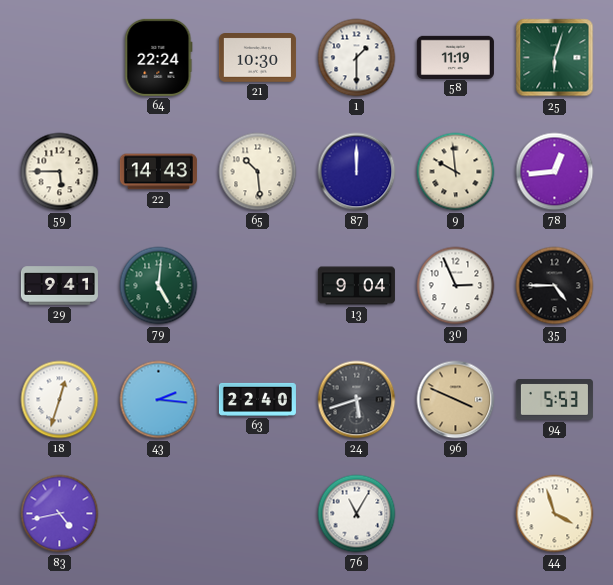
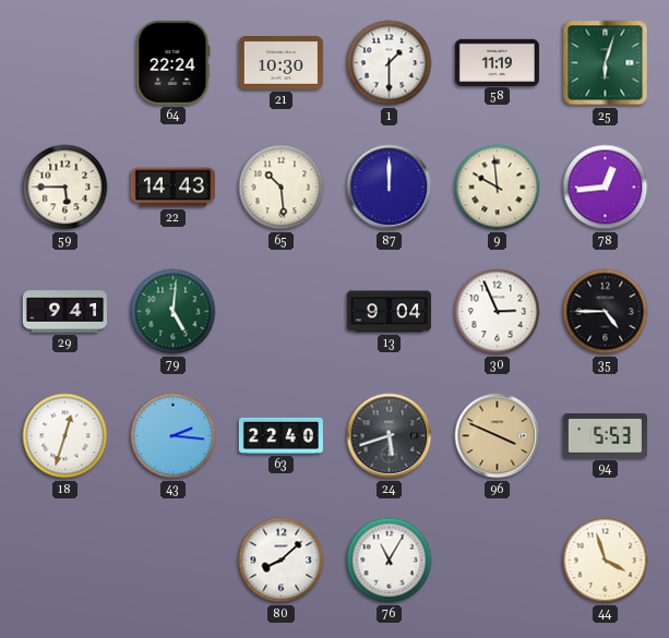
83: 4:43 -> none
80: none -> 8:08
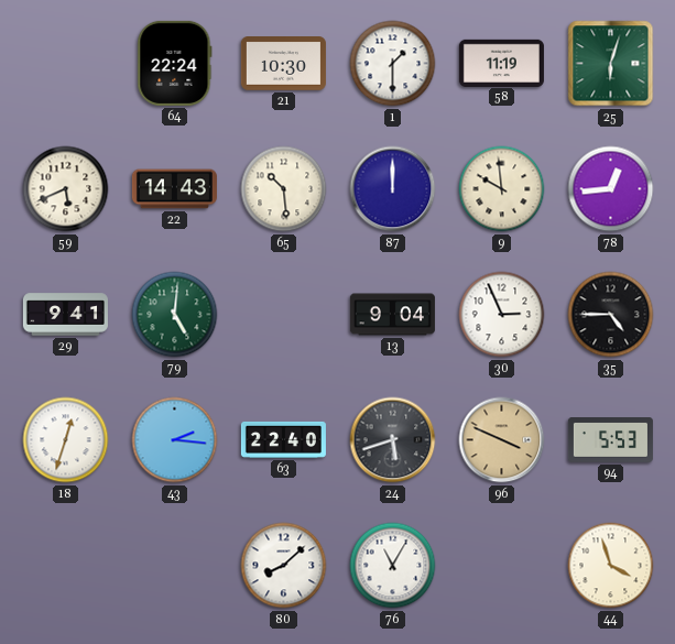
59: 5:45 -> 5:41
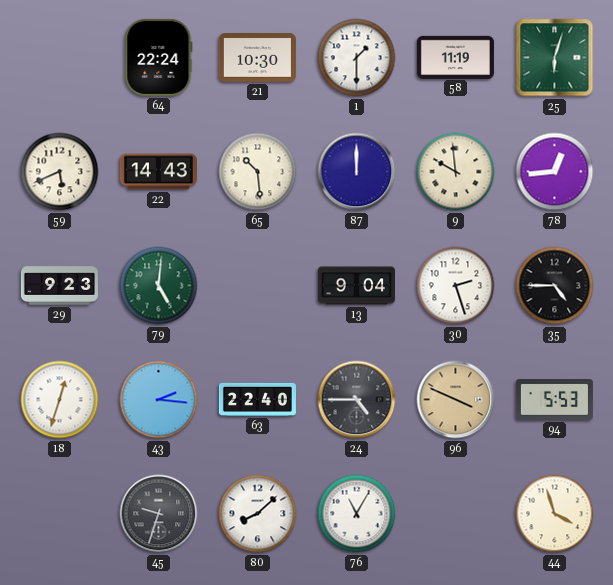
29: 9:41 -> 9:23
30: 2:56 -> 2:27
24: 5:42 -> 4:45
45: none -> 9:33
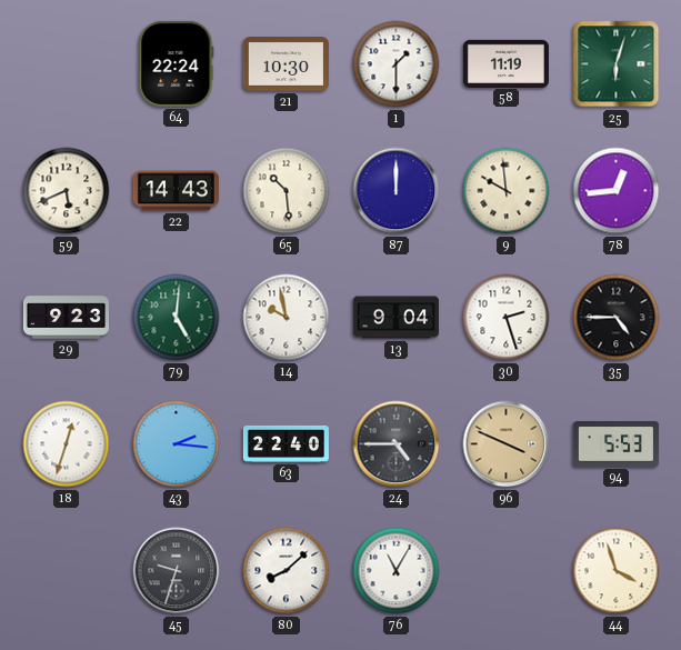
14: none -> 9:58
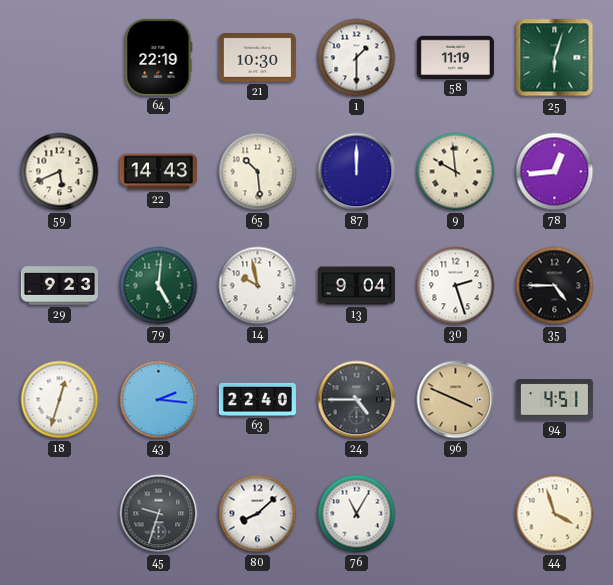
64: 22:24 -> 22:19
94: 5:53 -> 4:51
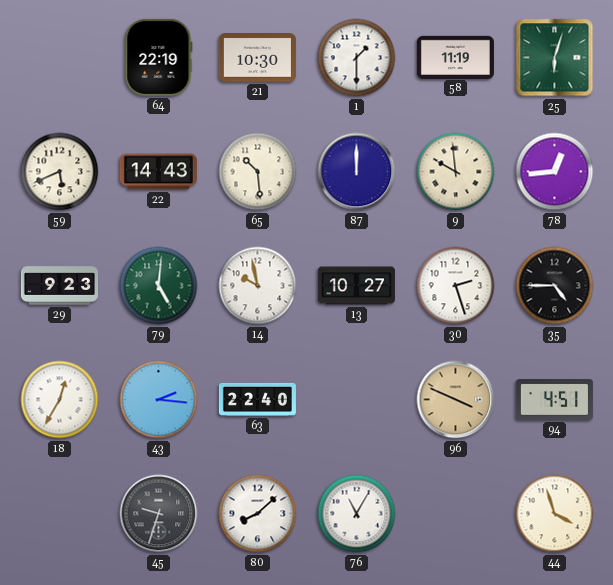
13: 9:04 -> 10:27
18: 12:33 -> 12:35
24: 4:45 -> none
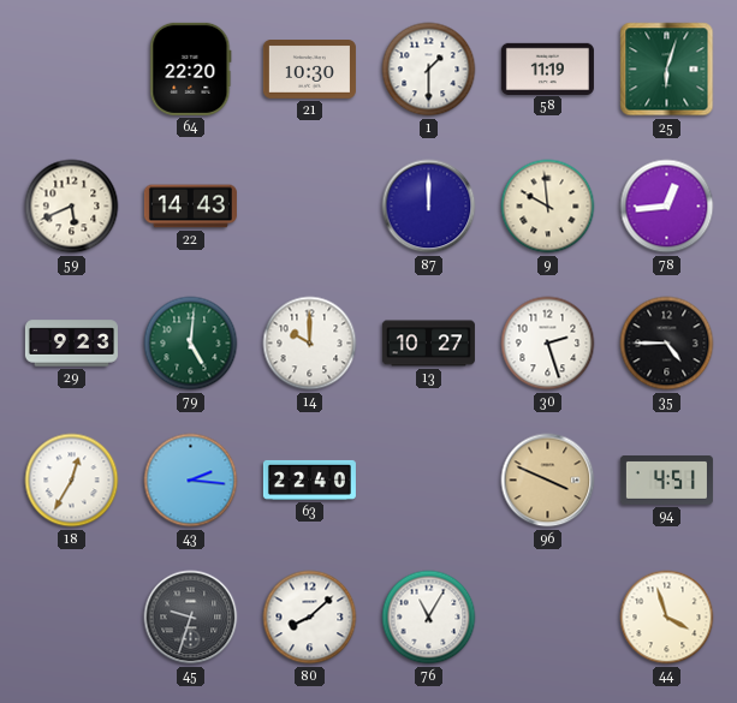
64: 22:19 -> 22:20
65: 10:29 -> none
14: 9:58 -> 10:00
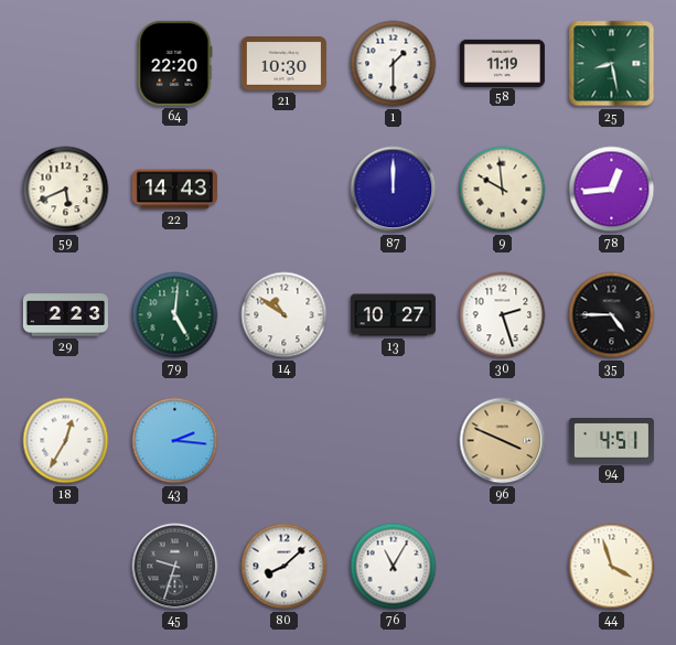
25: 6:03 -> 8:28
29: 9:23 -> 2:23
14: 10:00 -> 10:51
63: 22:40 -> none
